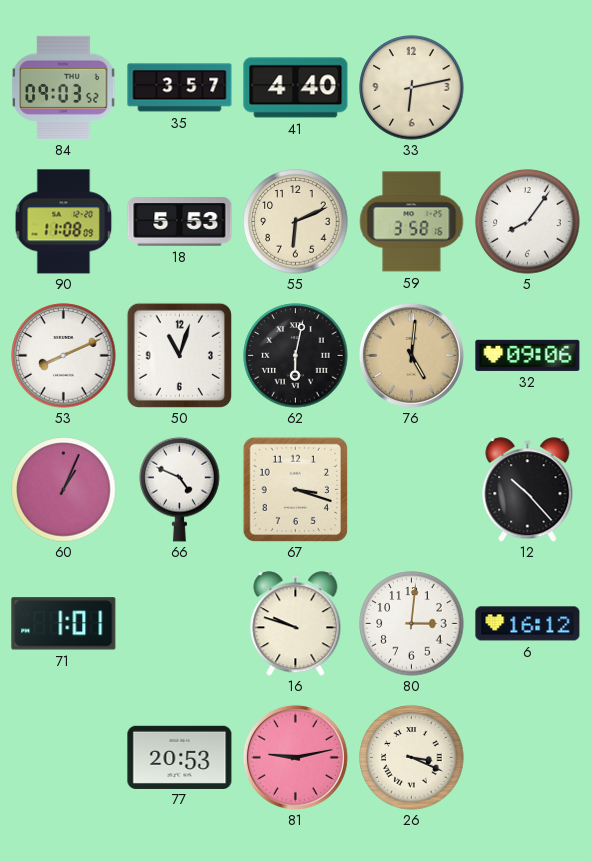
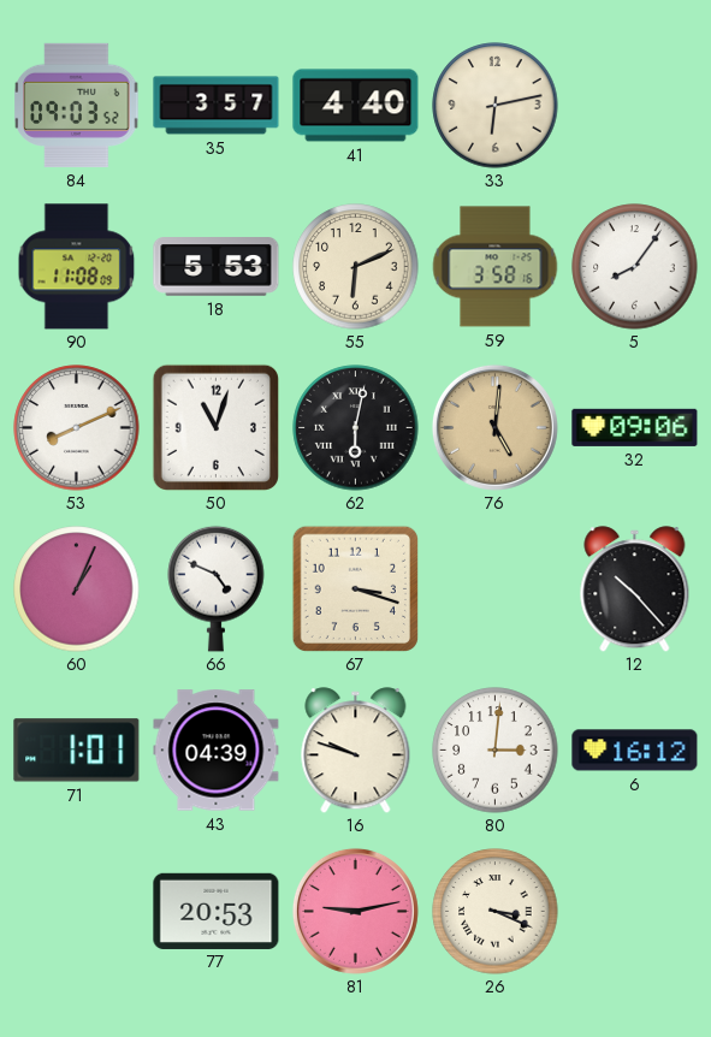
43: none -> 04:39
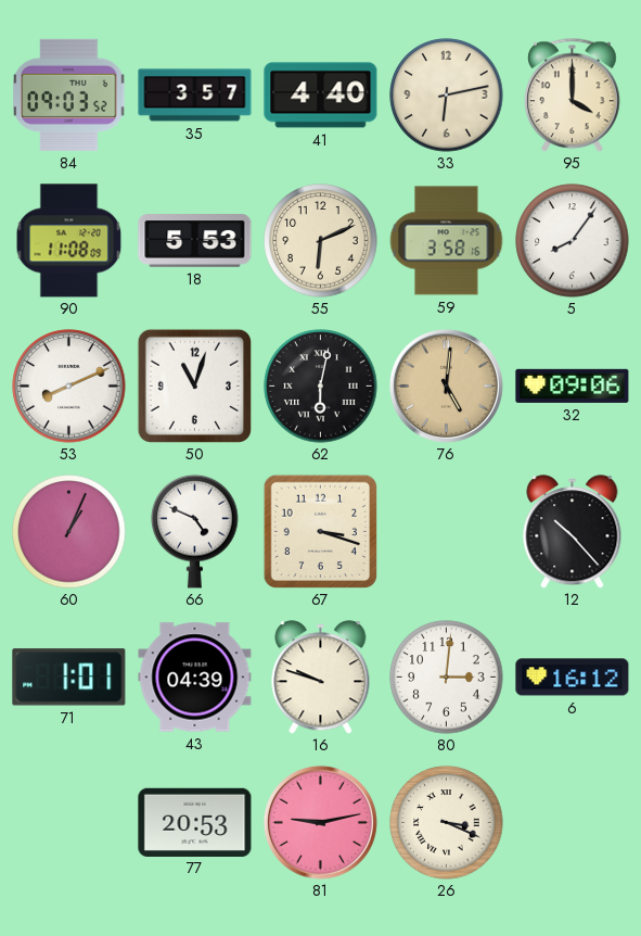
95: none -> 4:00
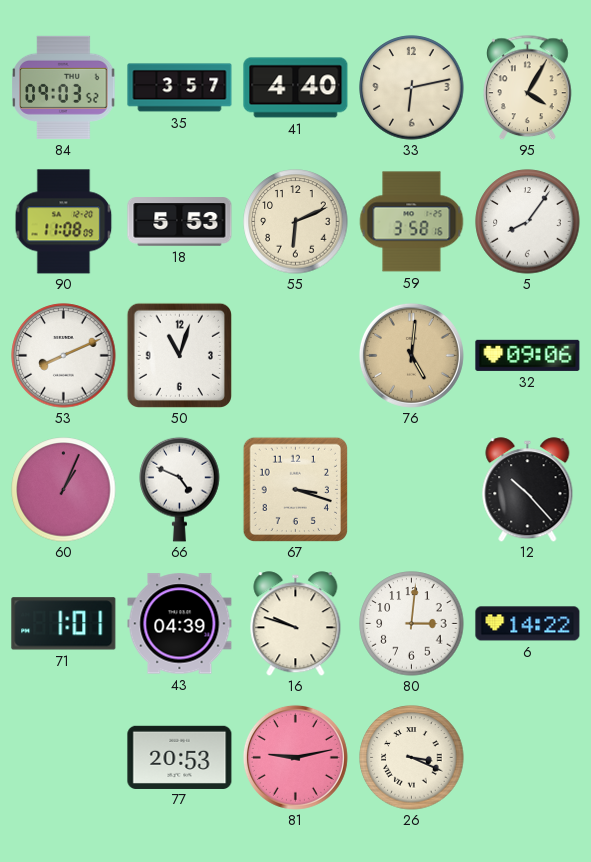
95: 4:00 -> 4:05
62: 6:02 -> none
6: 16:12 -> 14:22
